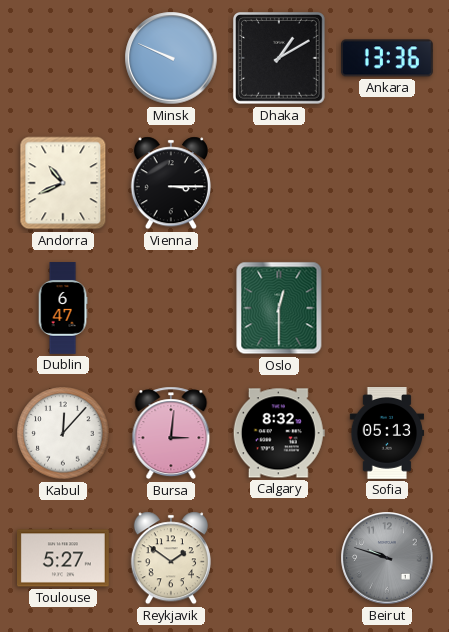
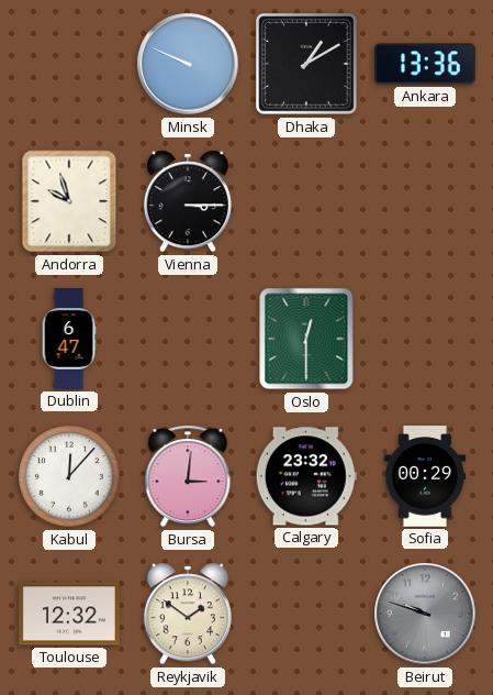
Andorra: 10:41 -> 9:57
Calgary: 8:32 -> 23:32
Sofia: 05:13 -> 00:29
Toulouse: 5:27 -> 12:32
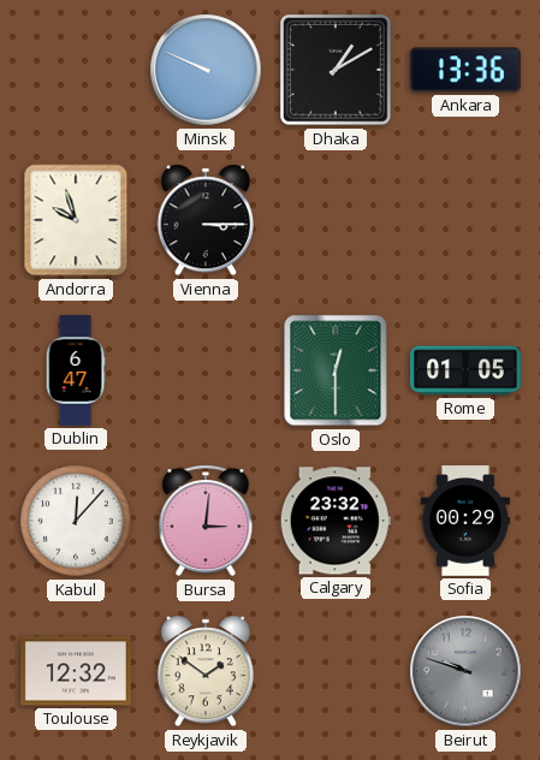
Rome: none -> 01:05
